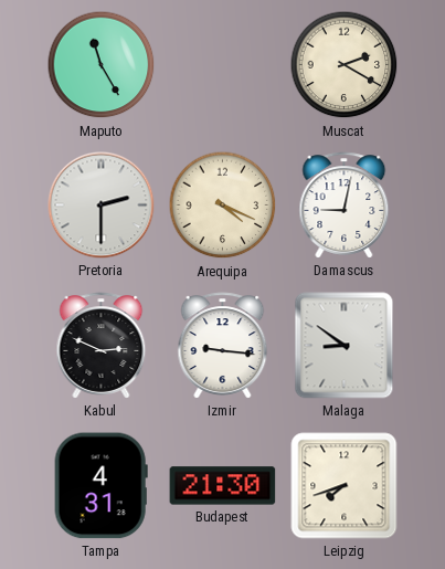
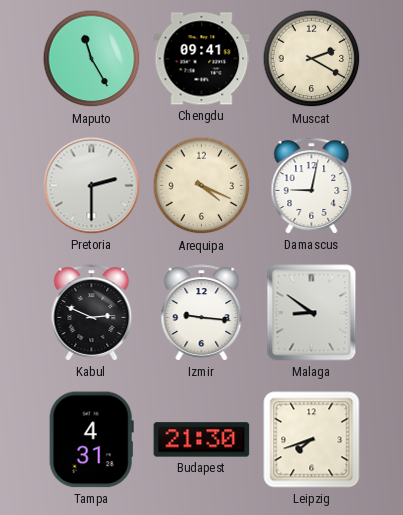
Chengdu: none -> 09:41
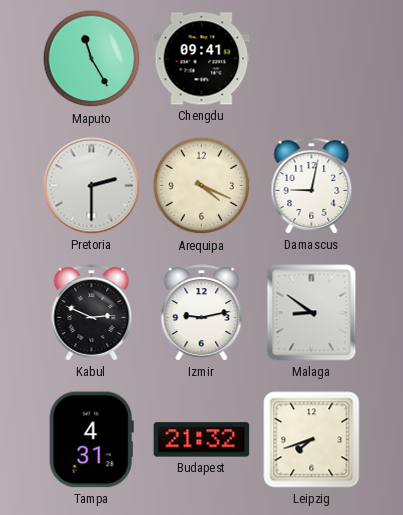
Muscat: 2:20 -> none
Izmir: 9:16 -> 9:13
Budapest: 21:30 -> 21:32
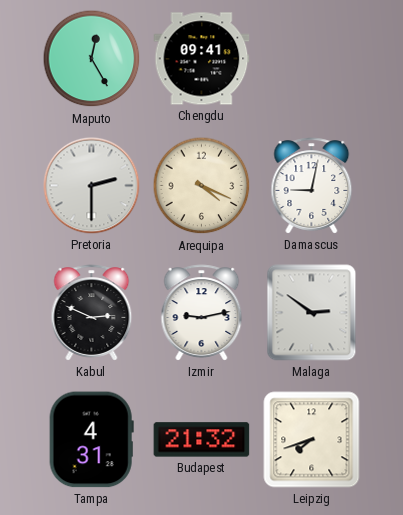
Maputo: 11:25 -> 12:25
Malaga: 8:51 -> 2:51
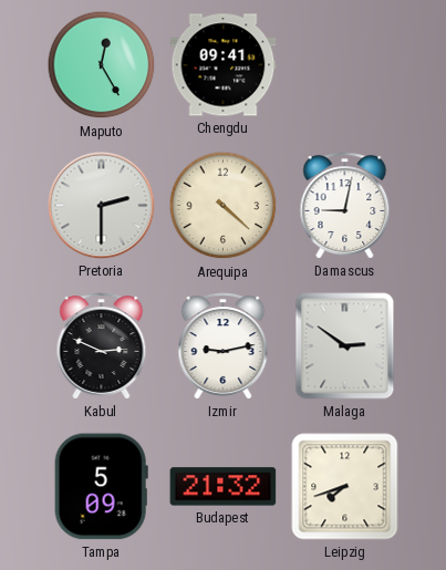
Arequipa: 4:19 -> 4:22
Tampa: 4:31 -> 5:09
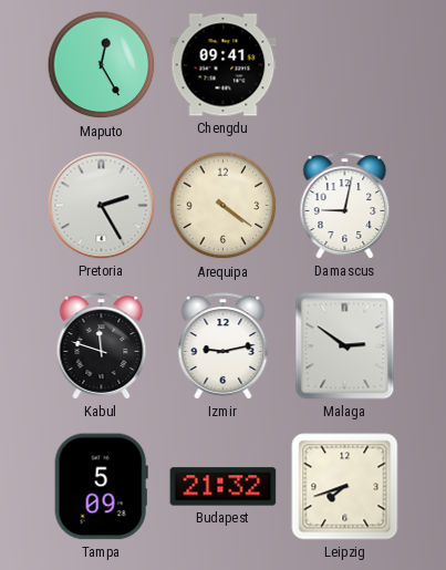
Pretoria: 2:30 -> 2:25
Arequipa: 4:22 -> 4:21
Kabul: 2:49 -> 11:48
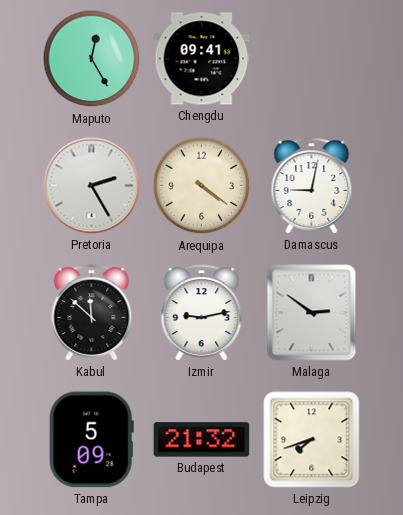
Kabul: 11:48 -> 11:52
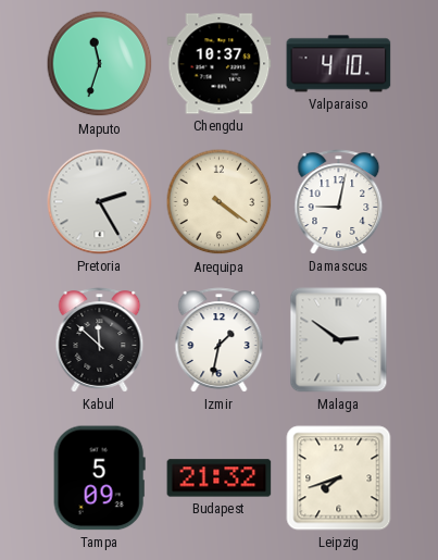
Maputo: 12:25 -> 11:33
Chengdu: 09:41 -> 10:37
Valparaiso: none -> 4:10
Izmir: 9:13 -> 1:32
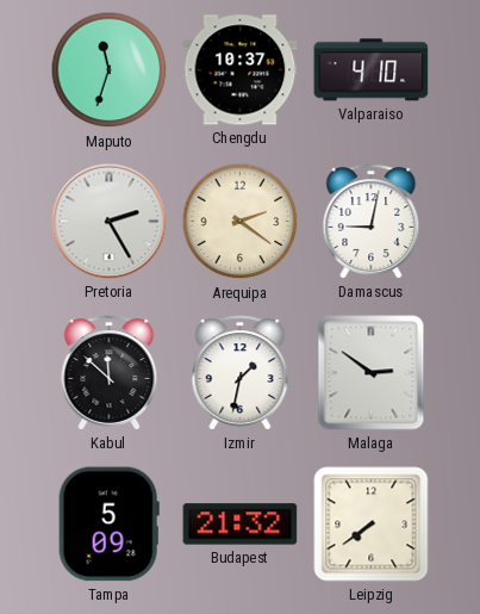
Arequipa: 4:21 -> 2:21
Leipzig: 7:42 -> 7:39
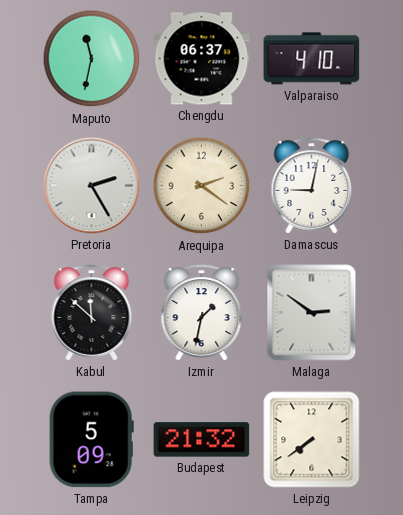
Maputo: 11:33 -> 11:32
Chengdu: 10:37 -> 06:37
